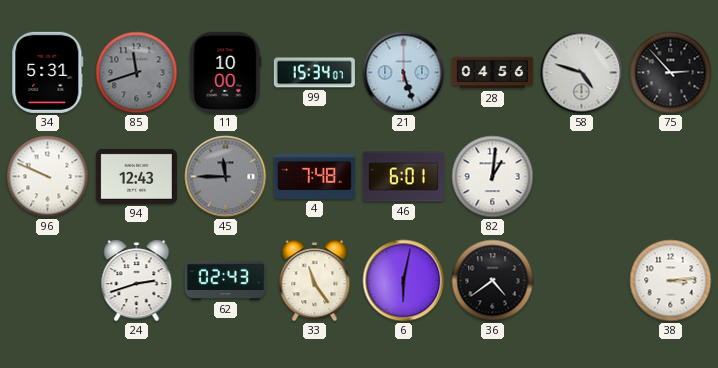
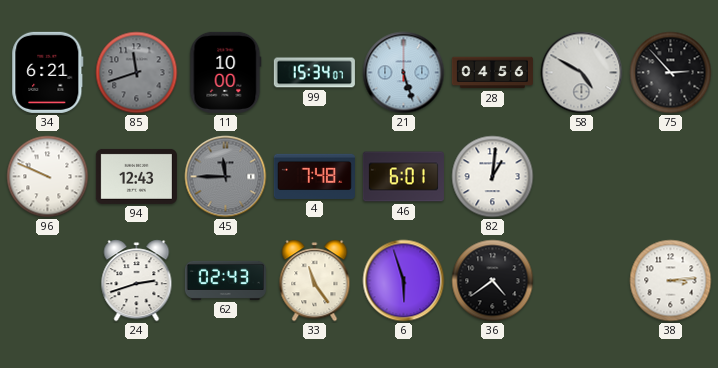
34: 5:31 -> 6:21
58: 4:48 -> 4:50
6: 6:02 -> 5:57
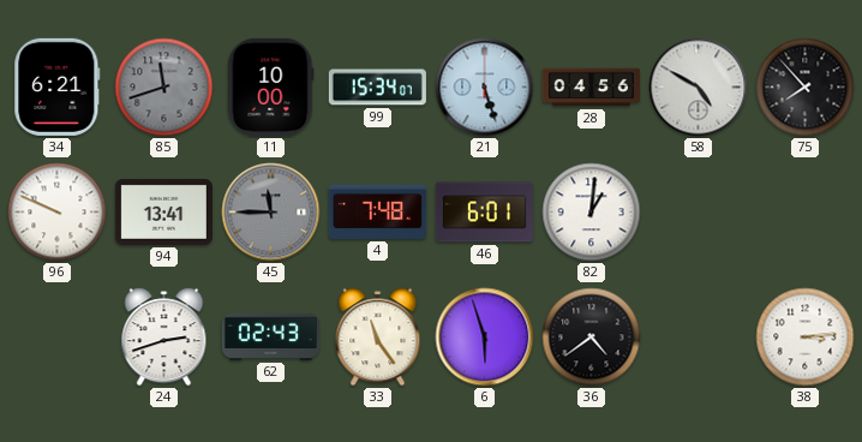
75: 2:53 -> 7:53
94: 12:43 -> 13:41
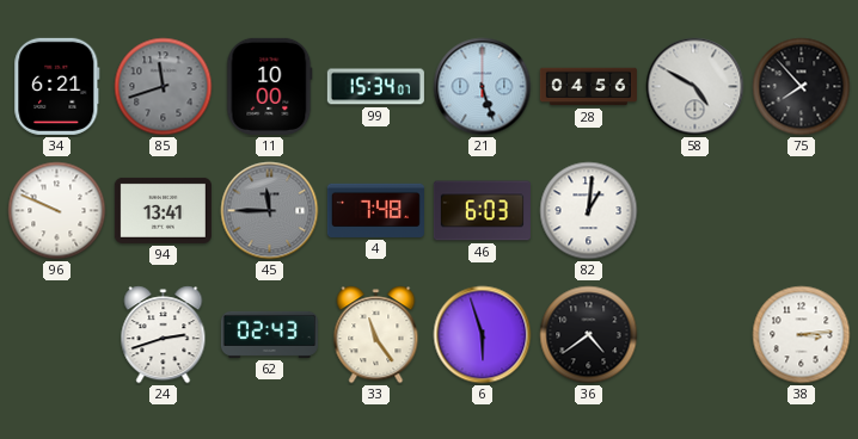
46: 6:01 -> 6:03
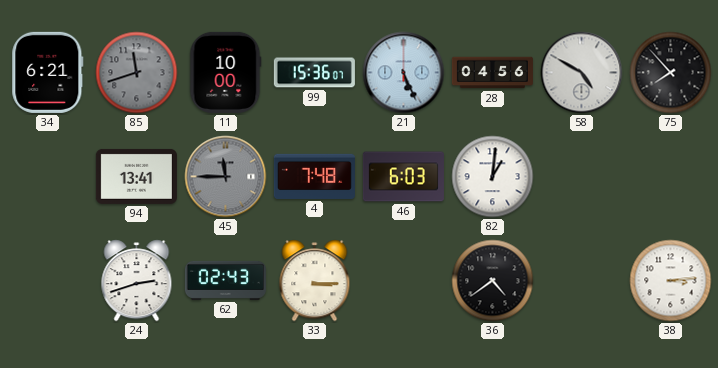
99: 15:34 -> 15:36
21: 5:27 -> 5:26
96: 9:49 -> none
33: 11:24 -> 3:15
6: 5:57 -> none
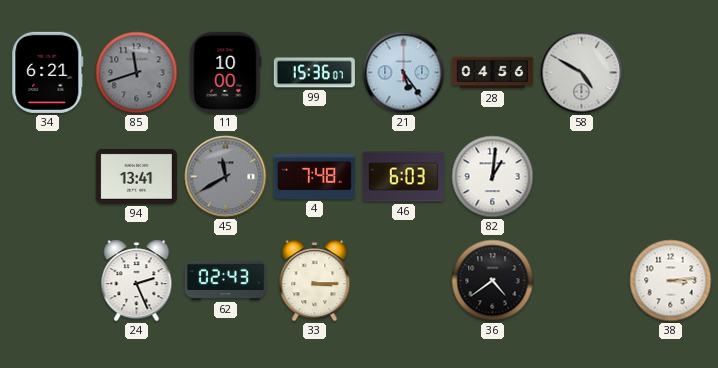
21: 5:26 -> 5:24
75: 7:53 -> none
45: 11:45 -> 11:40
24: 2:42 -> 2:26
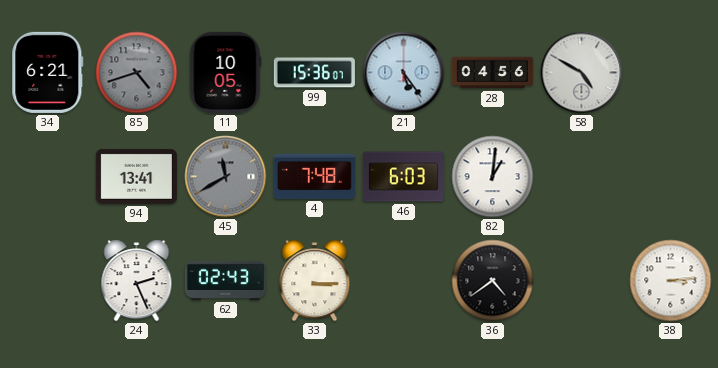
85: 11:42 -> 4:42
11: 10:00 -> 10:05
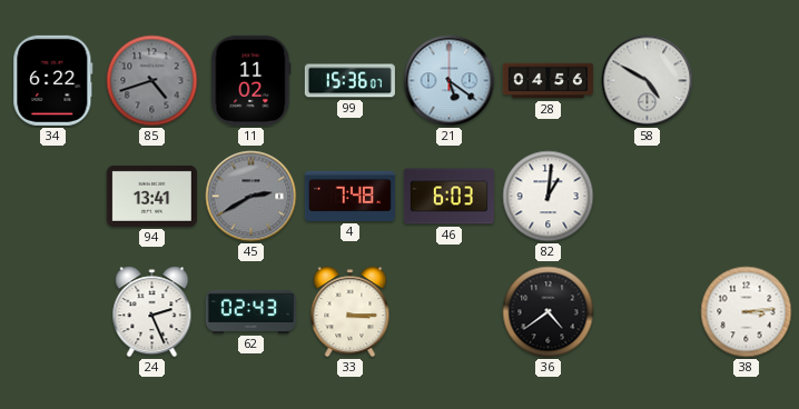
34: 6:21 -> 6:22
11: 10:05 -> 11:02
21: 5:24 -> 5:21
45: 11:40 -> 2:40
